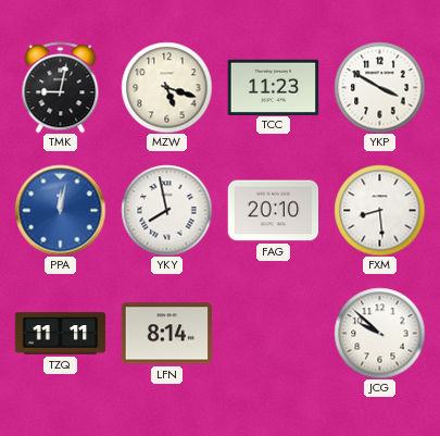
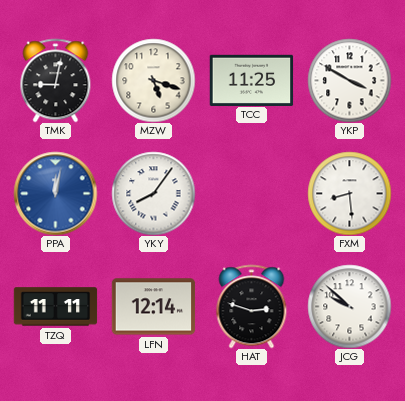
TCC: 11:23 -> 11:25
YKY: 7:58 -> 8:06
FAG: 20:10 -> none
LFN: 8:14 -> 12:14
HAT: none -> 2:48
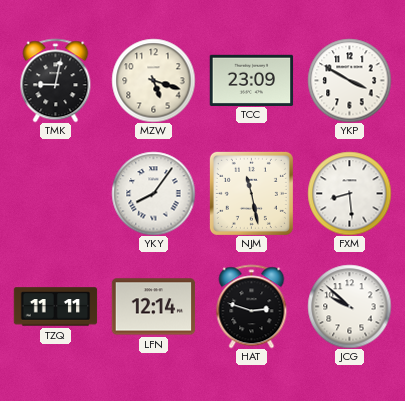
TCC: 11:25 -> 23:09
PPA: 12:02 -> none
NJM: none -> 11:28
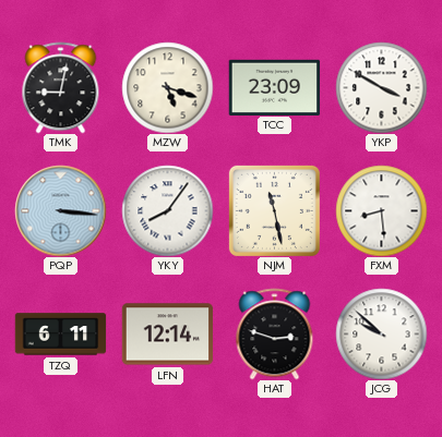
PQP: none -> 3:16
TZQ: 11:11 -> 6:11
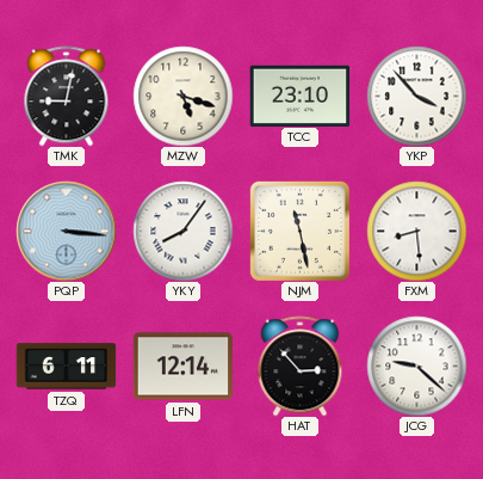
TCC: 23:09 -> 23:10
YKP: 3:50 -> 3:53
HAT: 2:48 -> 2:53
JCG: 9:52 -> 9:22
